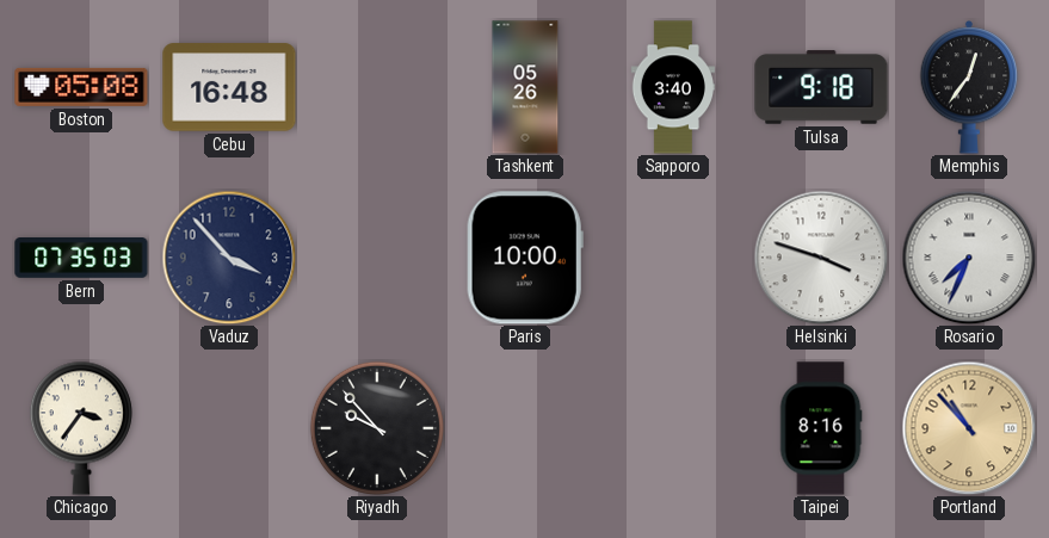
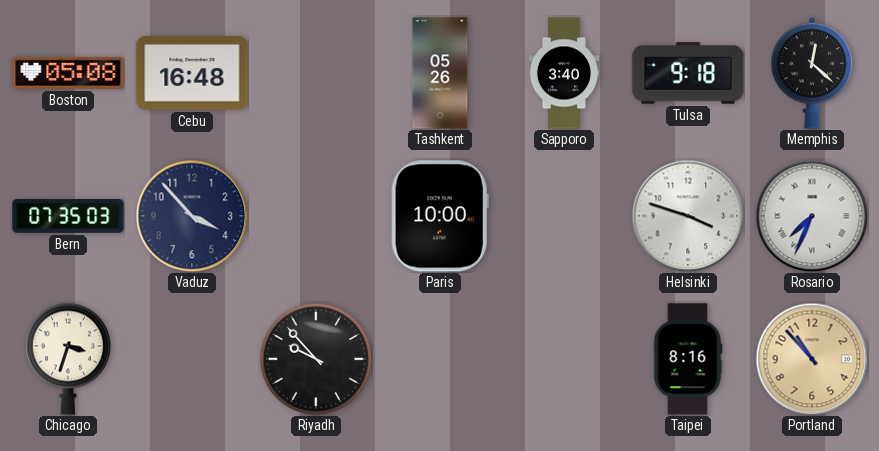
Memphis: 12:36 -> 12:22
Chicago: 3:36 -> 3:33
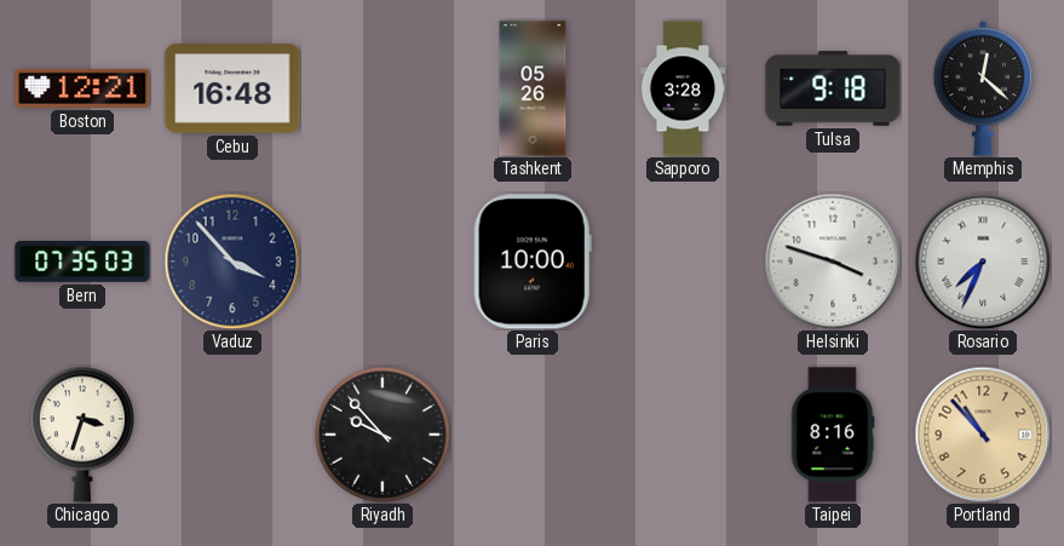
Boston: 05:08 -> 12:21
Sapporo: 3:40 -> 3:28
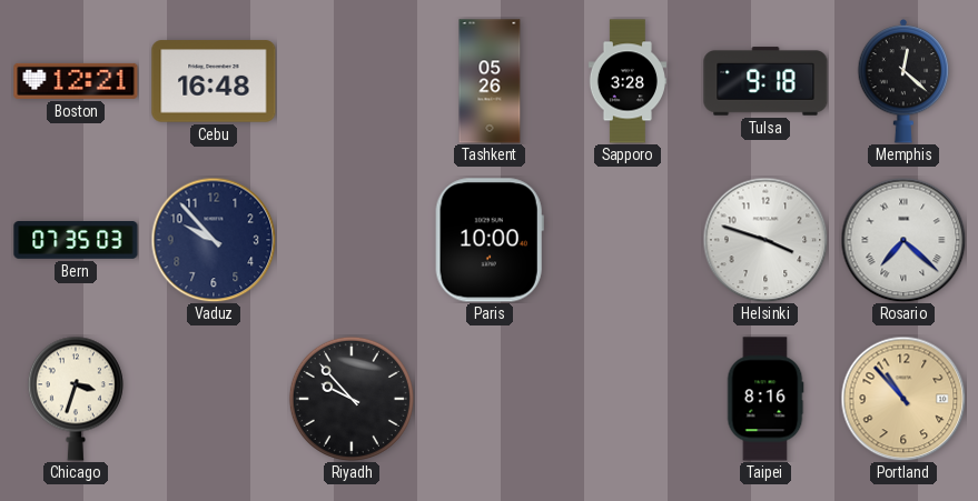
Vaduz: 3:53 -> 9:53
Rosario: 7:34 -> 7:22
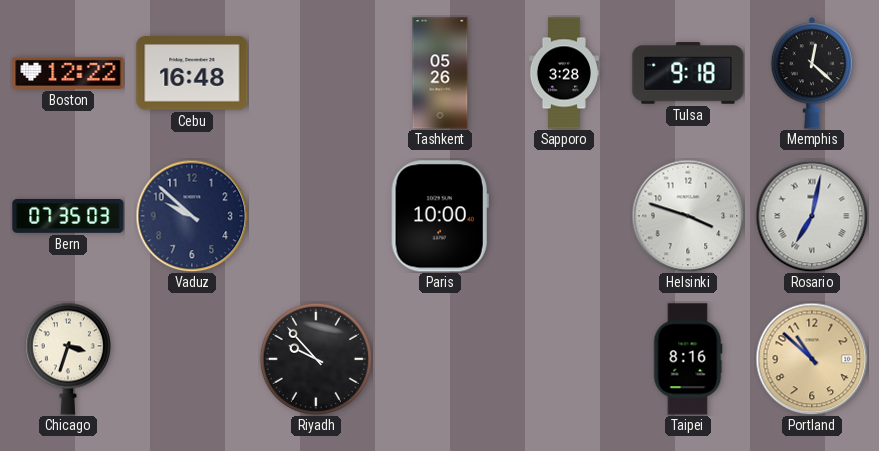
Boston: 12:21 -> 12:22
Vaduz: 9:53 -> 9:52
Rosario: 7:22 -> 7:02
Portland: 10:53 -> 10:52
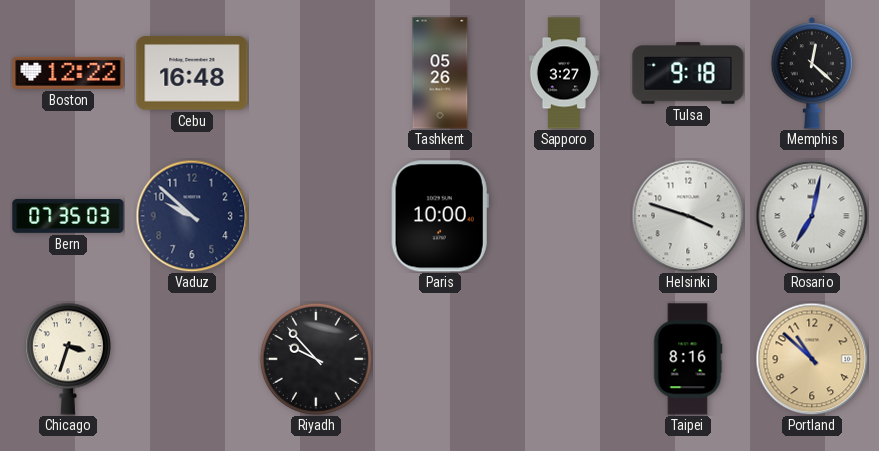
Sapporo: 3:28 -> 3:27
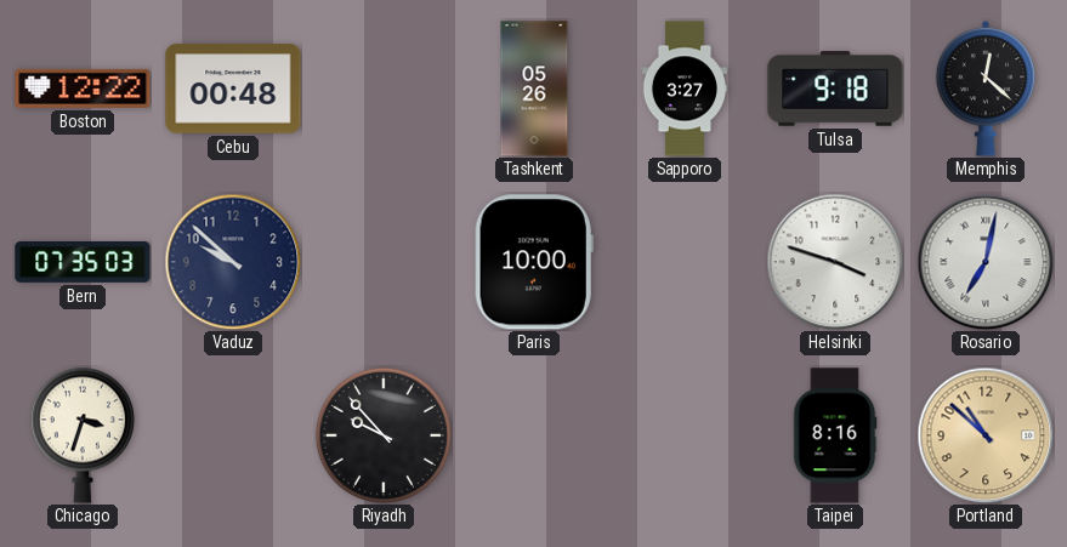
Cebu: 16:48 -> 00:48
